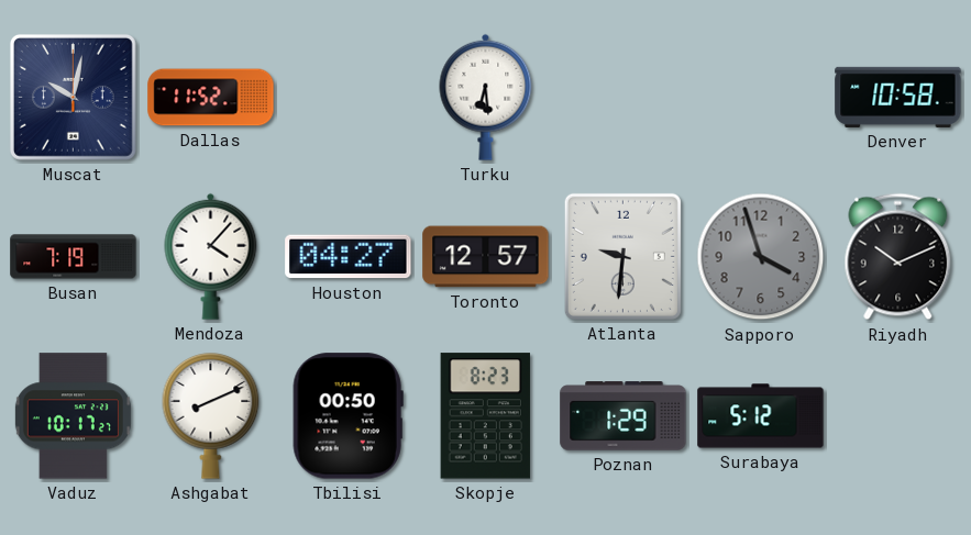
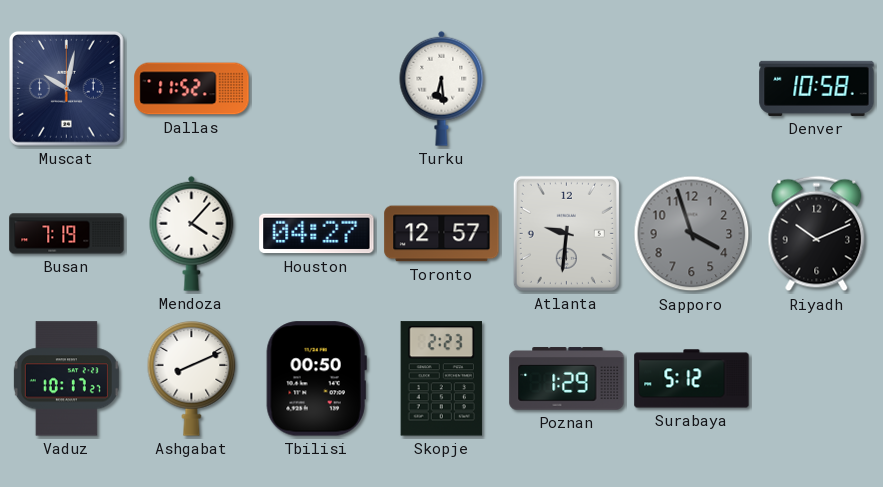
Skopje: 8:23 -> 2:23
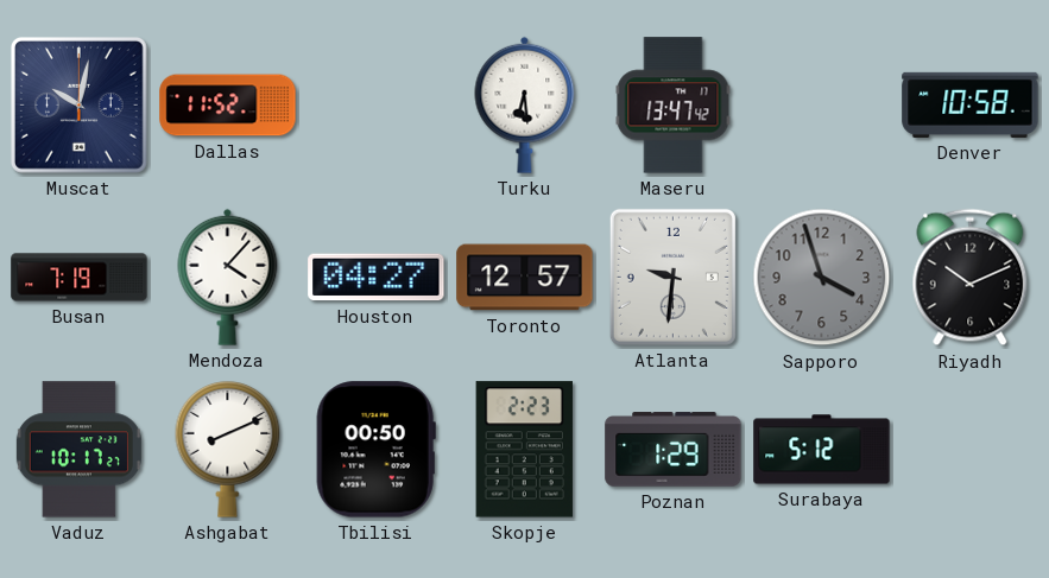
Maseru: none -> 13:47
